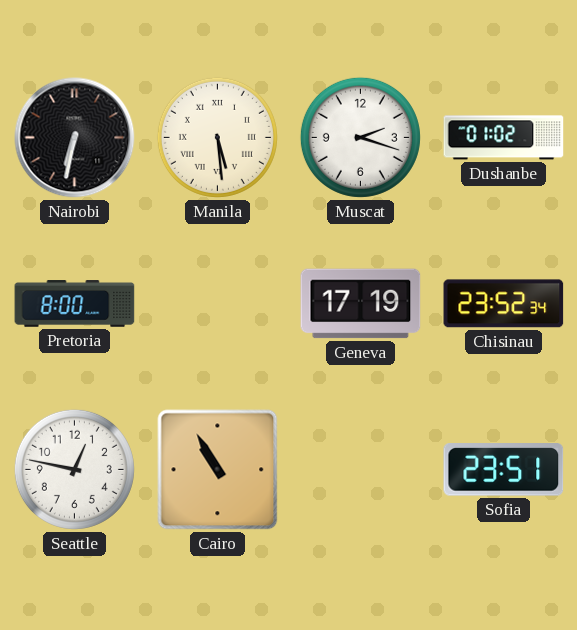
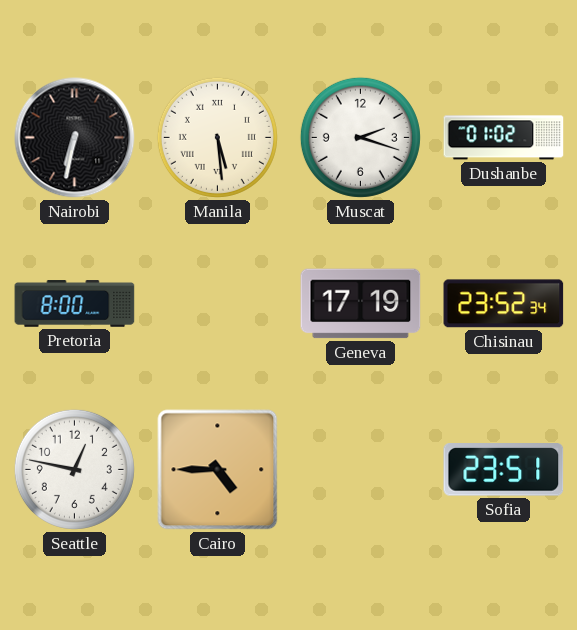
Cairo: 10:55 -> 4:45
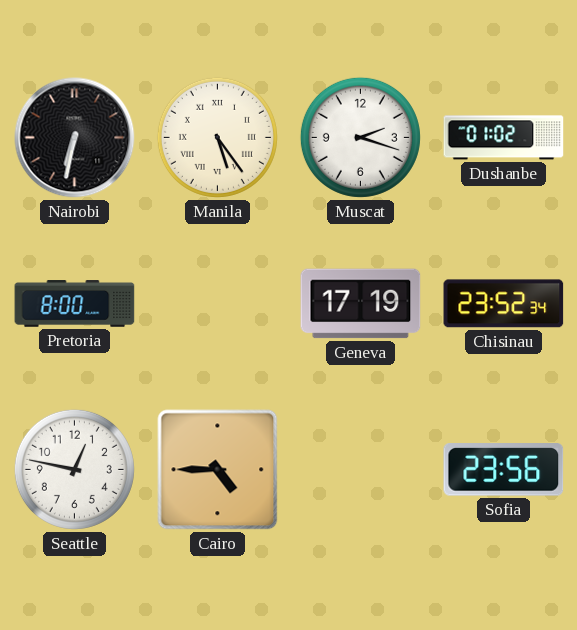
Manila: 5:29 -> 5:24
Sofia: 23:51 -> 23:56
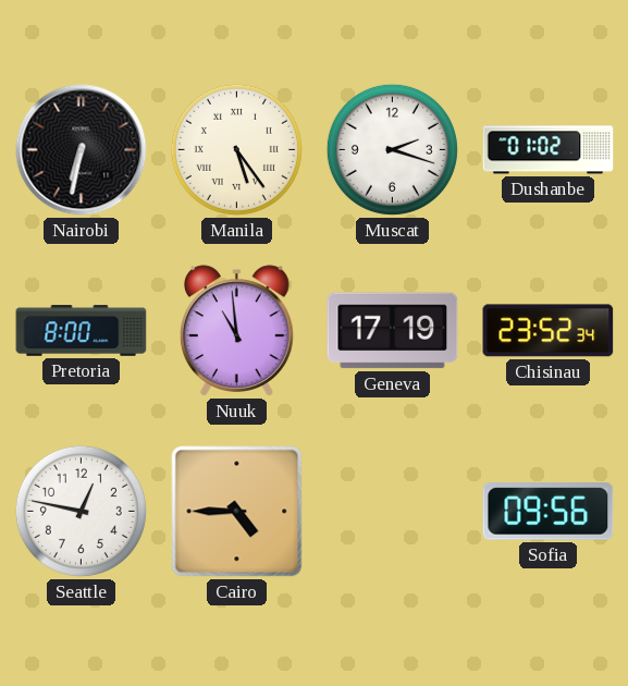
Nuuk: none -> 10:59
Sofia: 23:56 -> 09:56
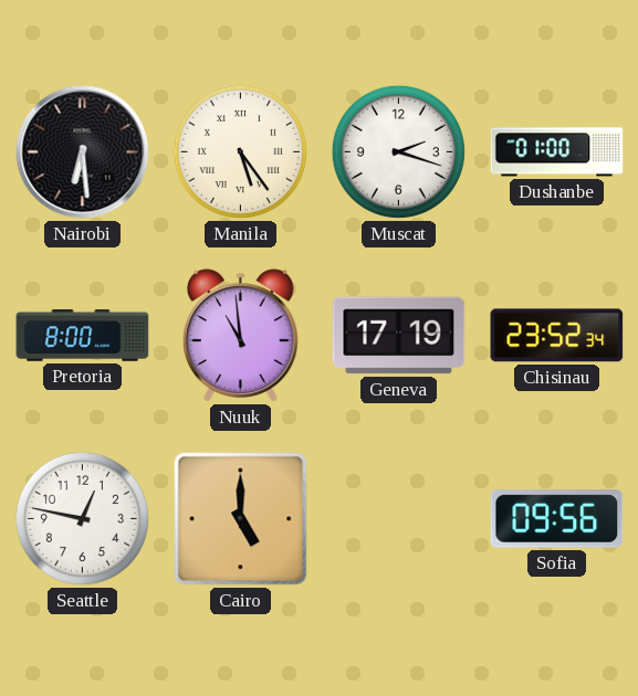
Nairobi: 6:32 -> 6:29
Dushanbe: 01:02 -> 01:00
Cairo: 4:45 -> 5:00
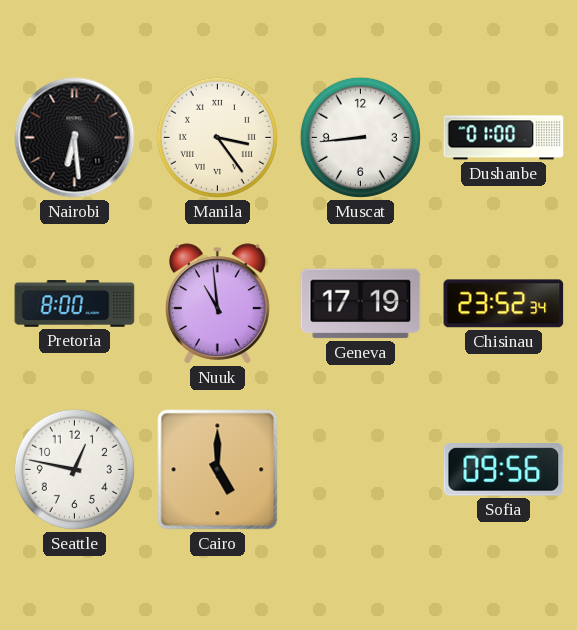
Manila: 5:24 -> 3:24
Muscat: 2:18 -> 8:44
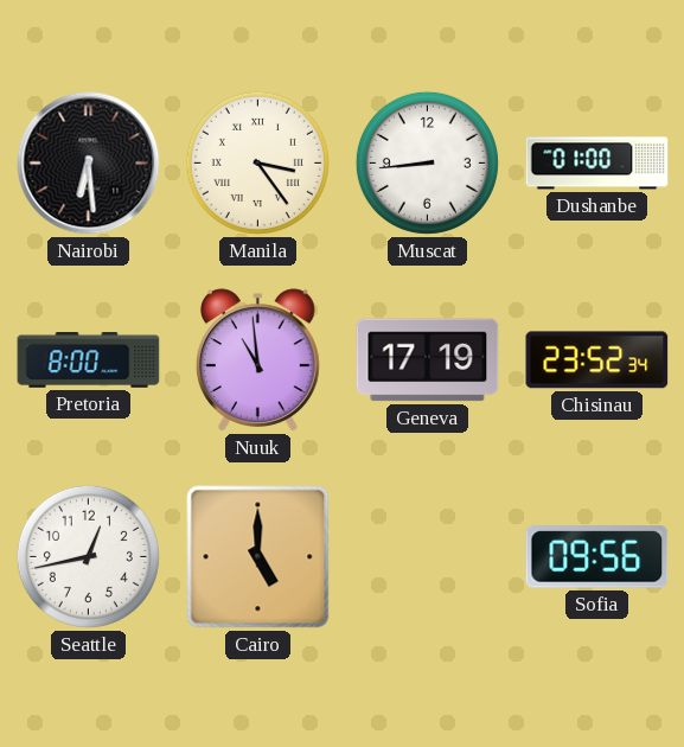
Seattle: 12:47 -> 12:43
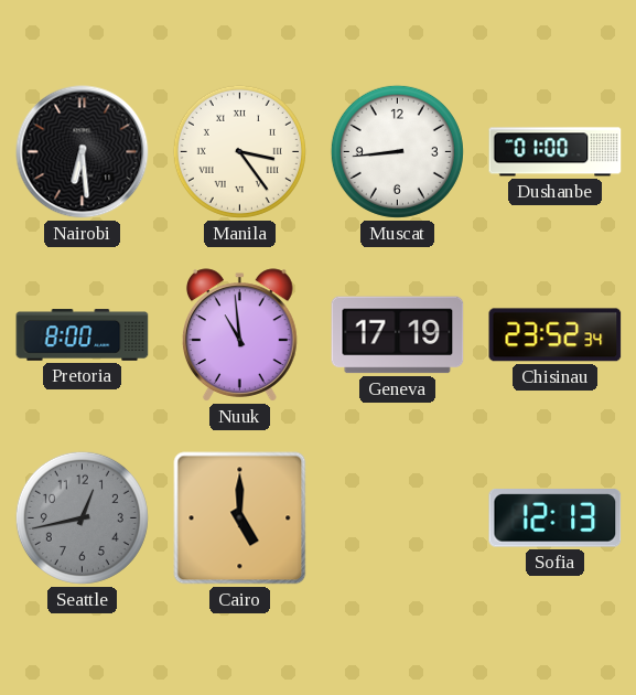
Seattle dial: white -> grey
Sofia: 09:56 -> 12:13
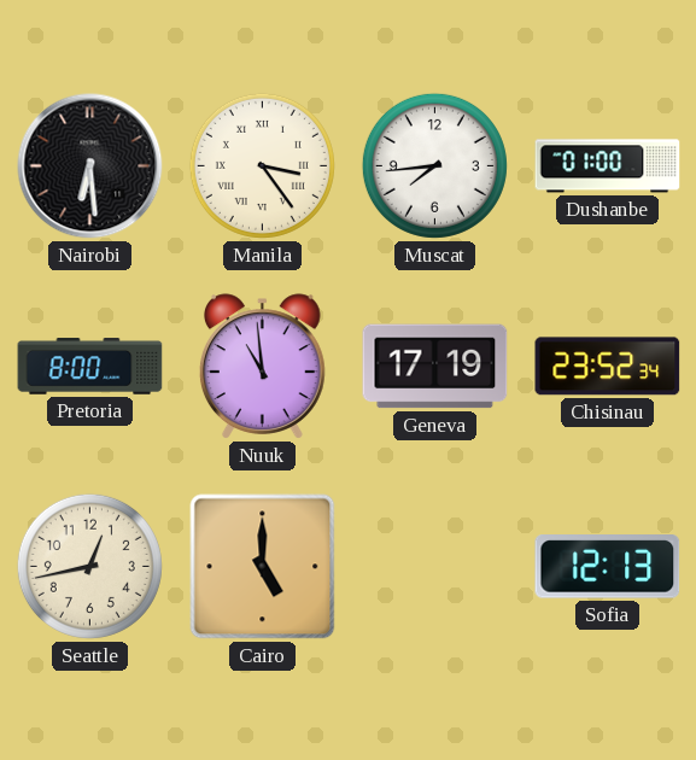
Muscat: 8:44 -> 7:44
Seattle dial: grey -> cream
